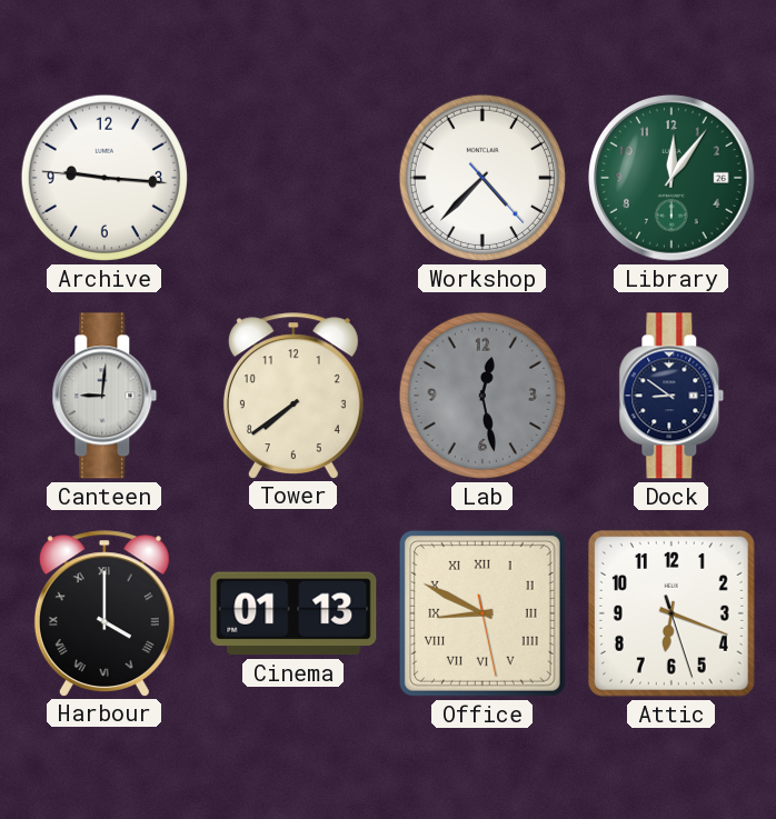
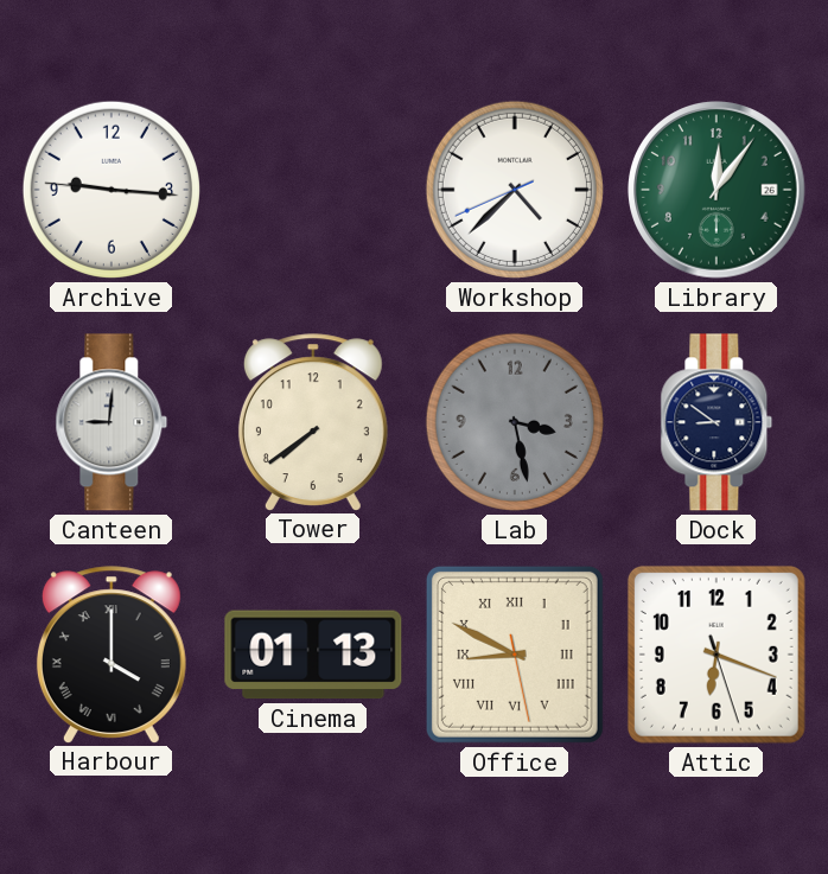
Workshop: 4:37:23 -> 4:37:41
Lab: 12:28 -> 3:28
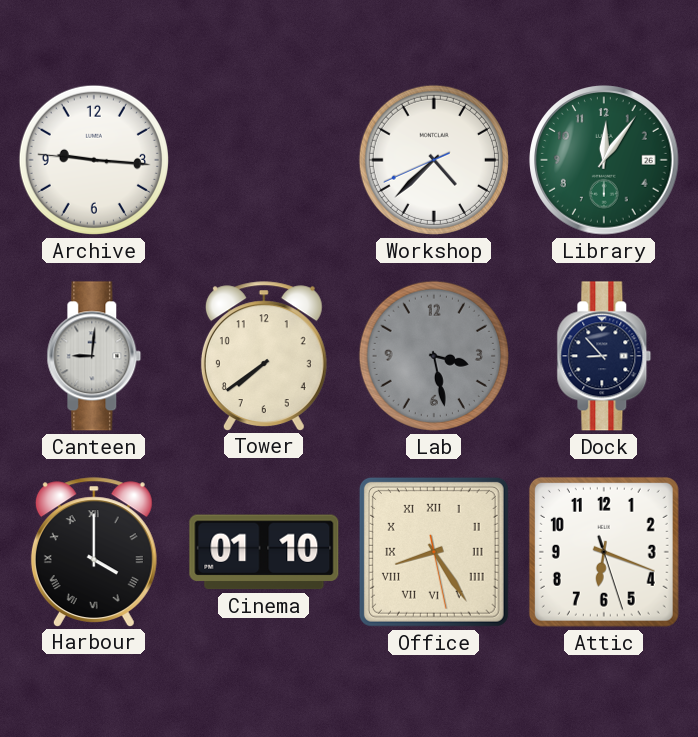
Dock: 8:51 -> 8:53
Cinema: 01:13 -> 01:10
Office: 8:49 -> 8:24
